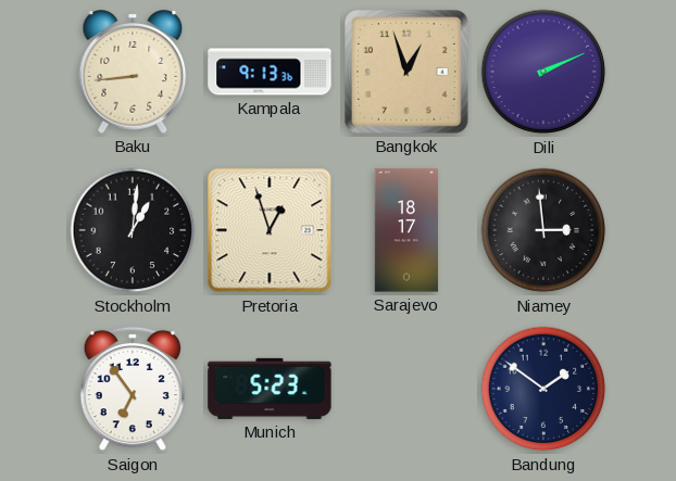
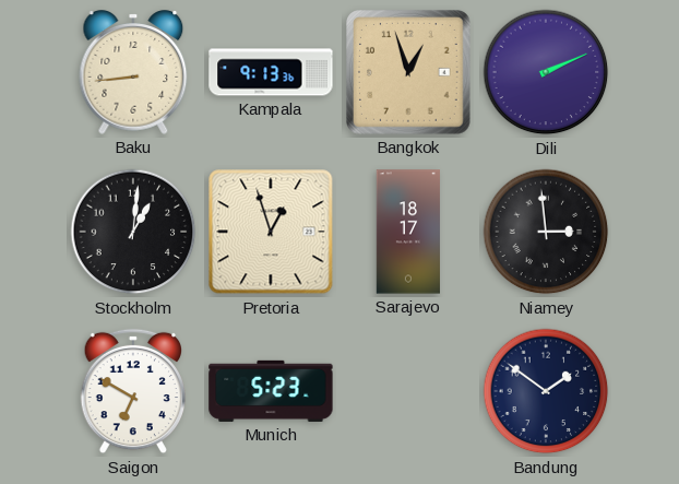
Saigon: 6:54 -> 6:50
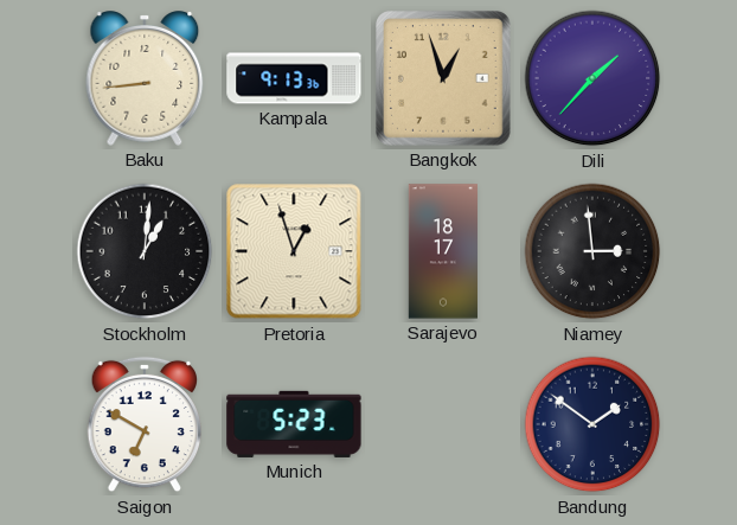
Dili: 2:11 -> 1:37
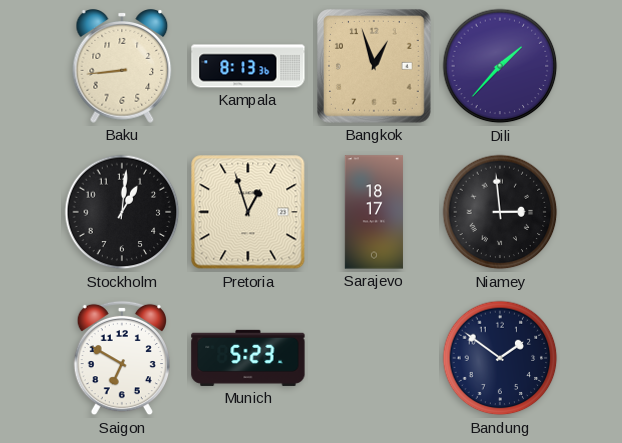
Kampala: 9:13 -> 8:13
